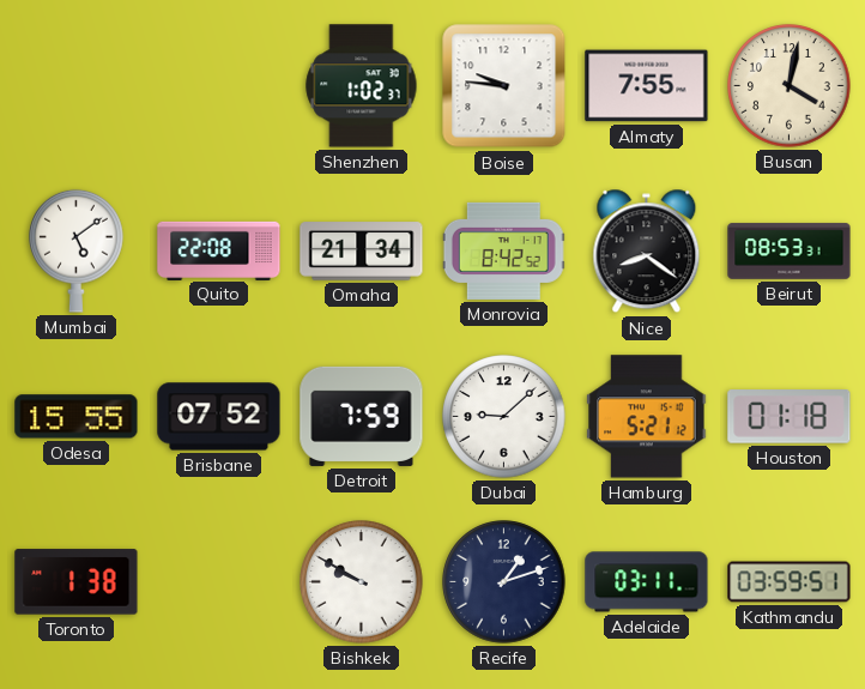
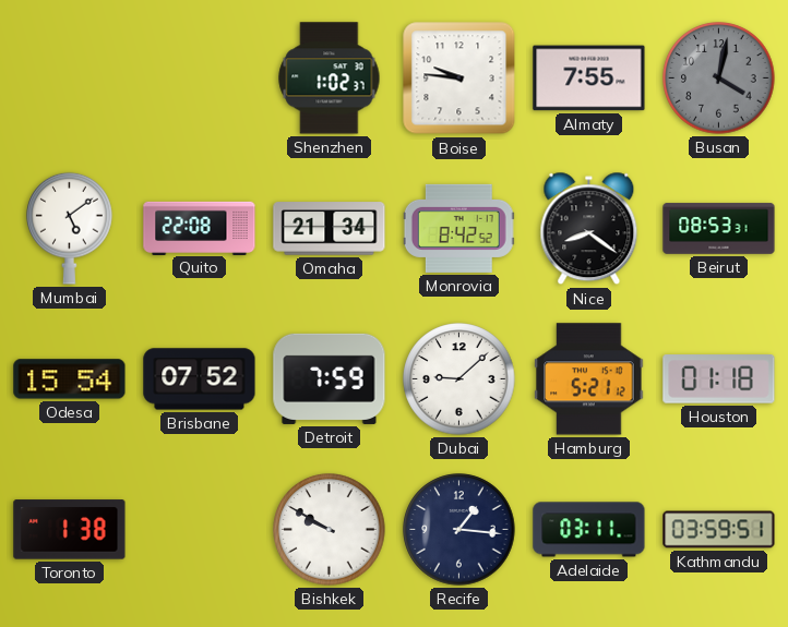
Busan dial: cream -> grey
Odesa: 15:55 -> 15:54
Recife: 1:12 -> 1:16
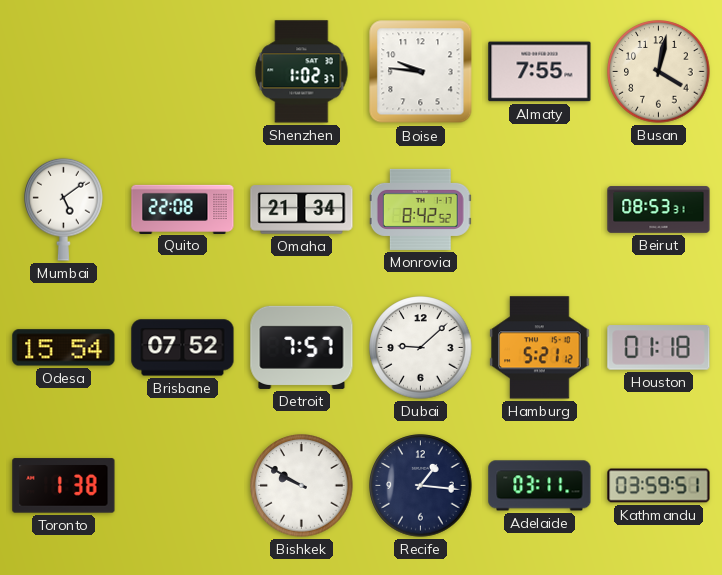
Busan dial: grey -> cream
Nice: 8:21 -> none
Detroit: 7:59 -> 7:57
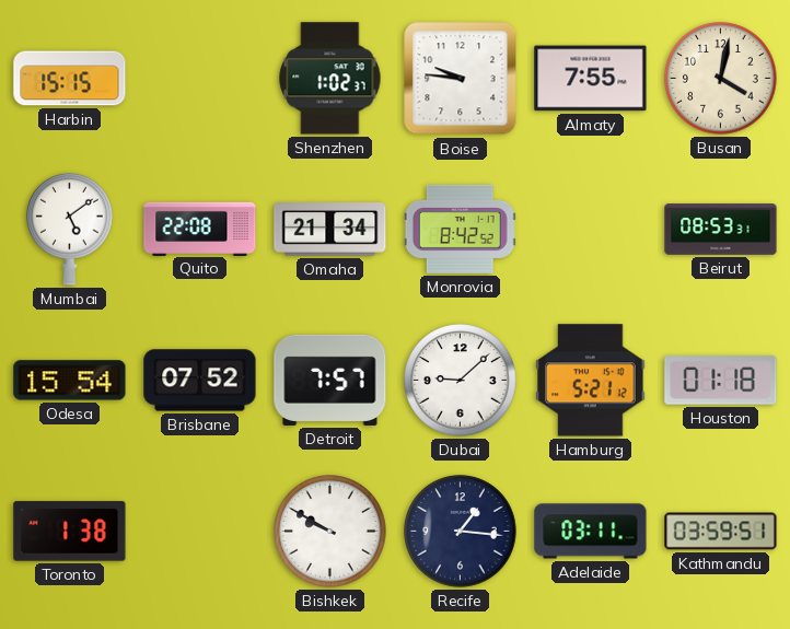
Harbin: none -> 15:15
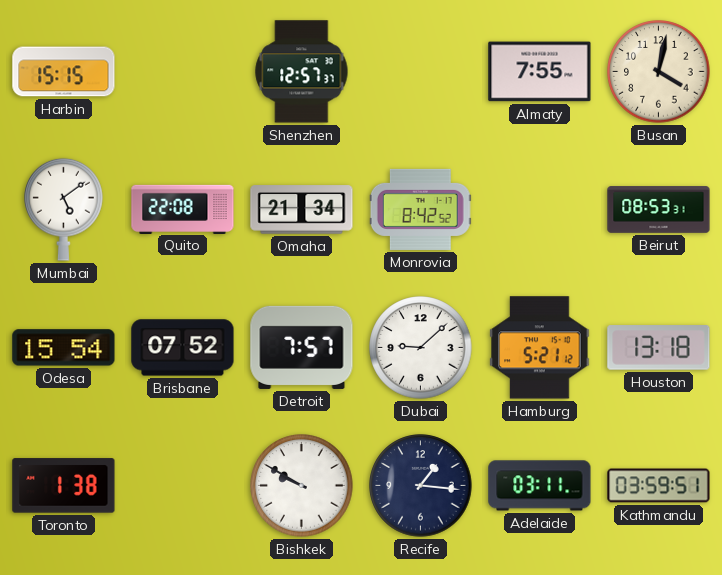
Shenzhen: 1:02 -> 12:57
Boise: 9:46 -> none
Houston: 01:18 -> 13:18
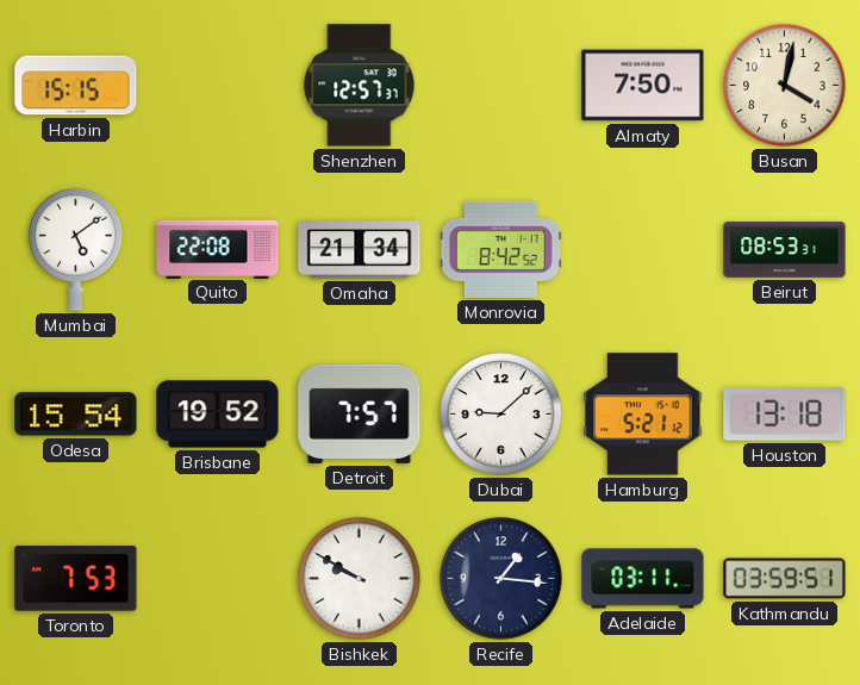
Almaty: 7:55 -> 7:50
Brisbane: 07:52 -> 19:52
Toronto: 1:38 -> 7:53
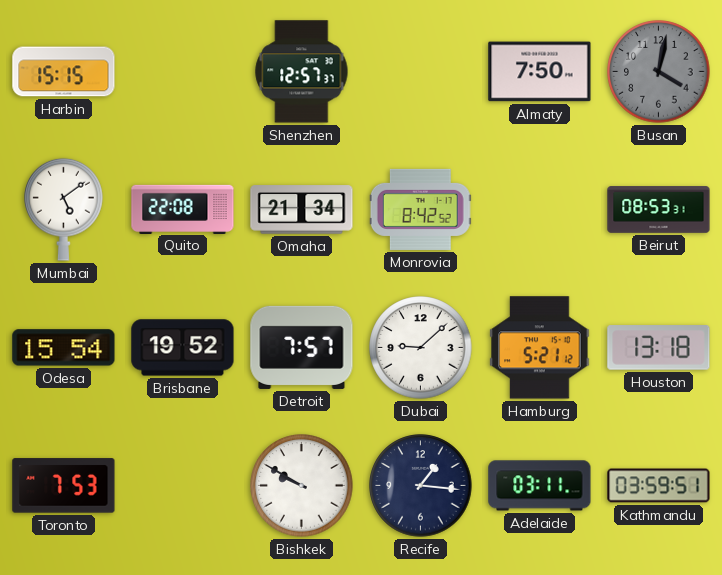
Busan dial: cream -> grey
